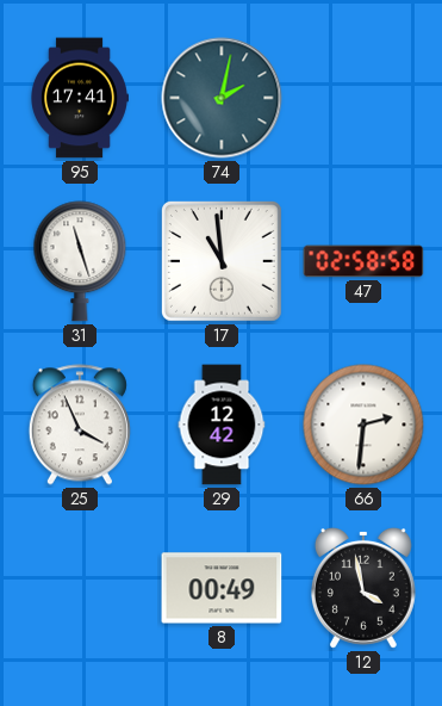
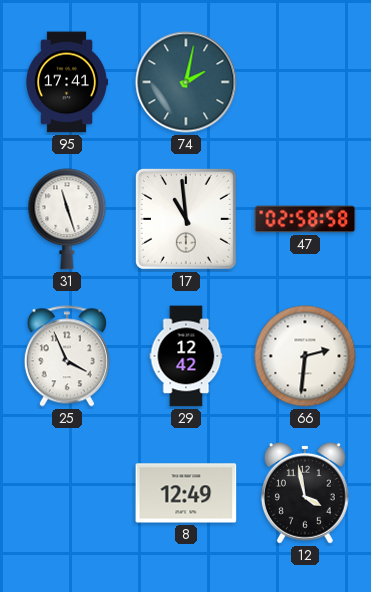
8: 00:49 -> 12:49
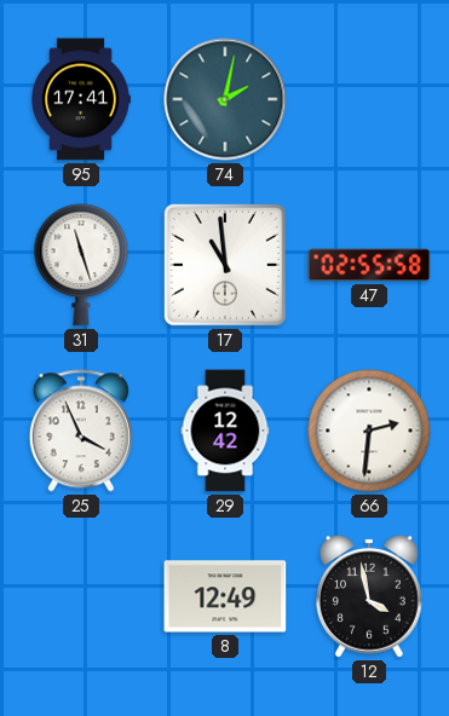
47: 02:58 -> 02:55
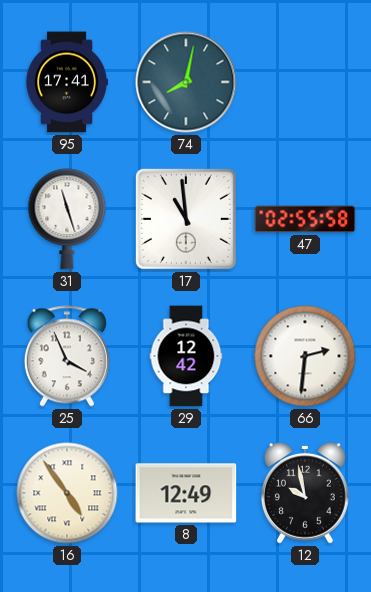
74: 2:02 -> 8:02
16: none -> 4:54
12: 3:58 -> 9:58
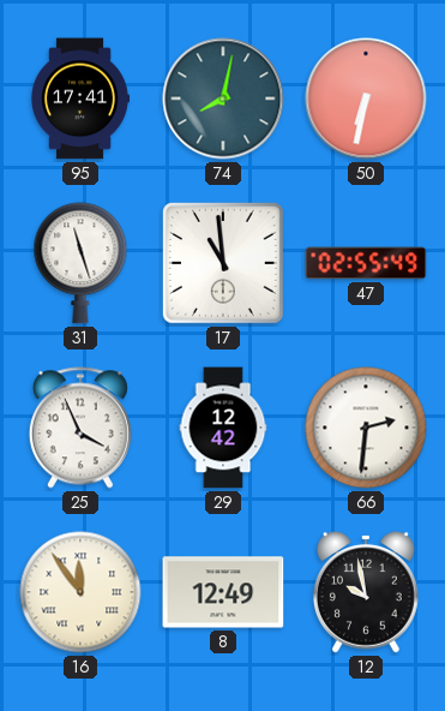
50: none -> 6:32
47: 02:55:58 -> 02:55:49
16: 4:54 -> 11:54
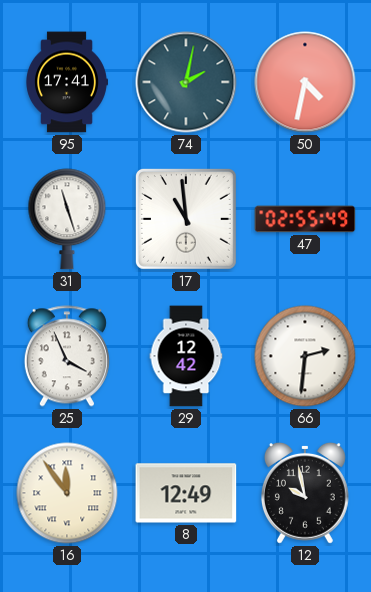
74: 8:02 -> 2:02
50: 6:32 -> 4:32
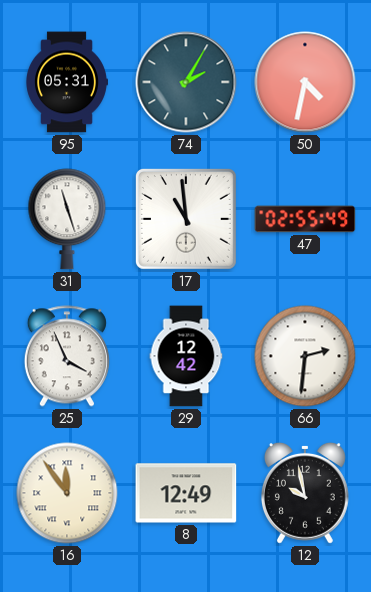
95: 17:41 -> 05:31
74: 2:02 -> 2:05
